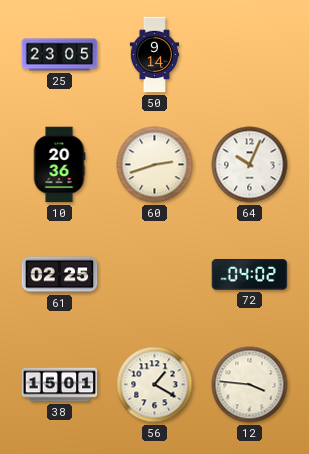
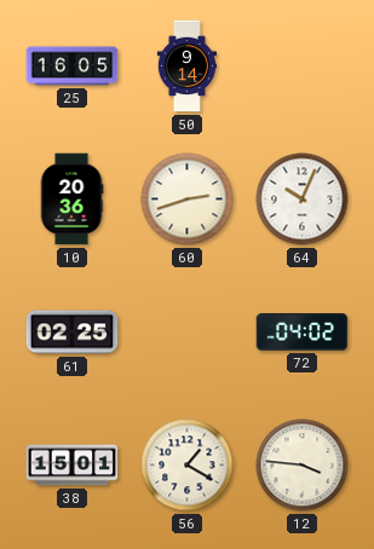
25: 23:05 -> 16:05
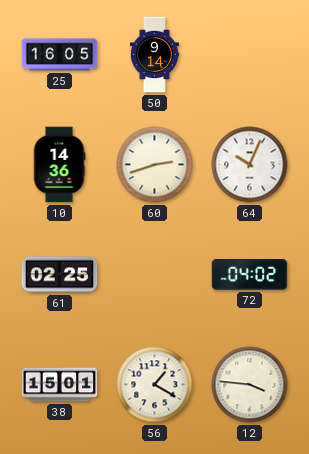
10: 20:36 -> 14:36
